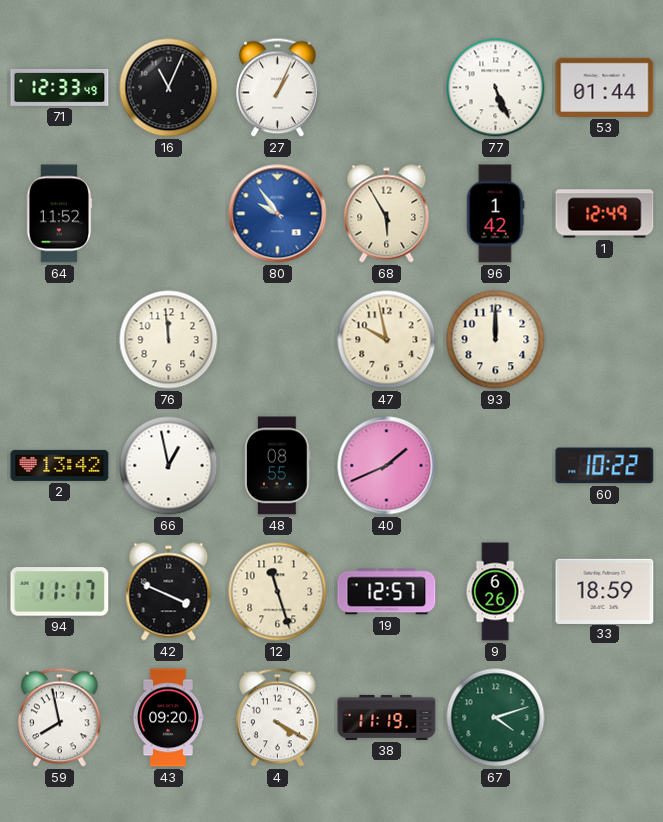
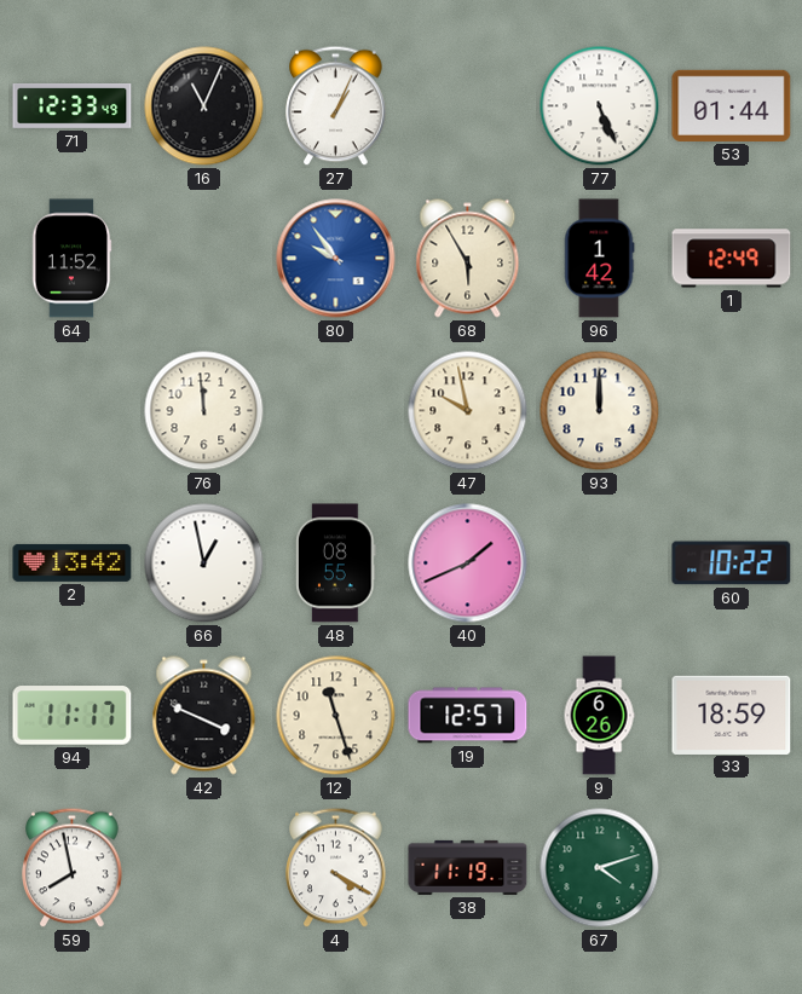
43: 09:20 -> none
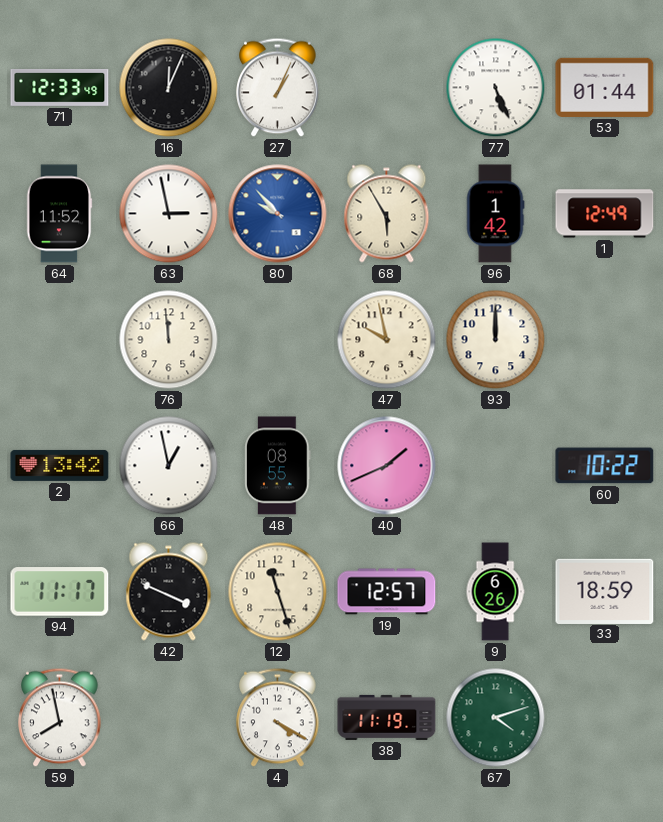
16: 11:04 -> 12:04
63: none -> 2:58
80: 9:54 -> 9:53
